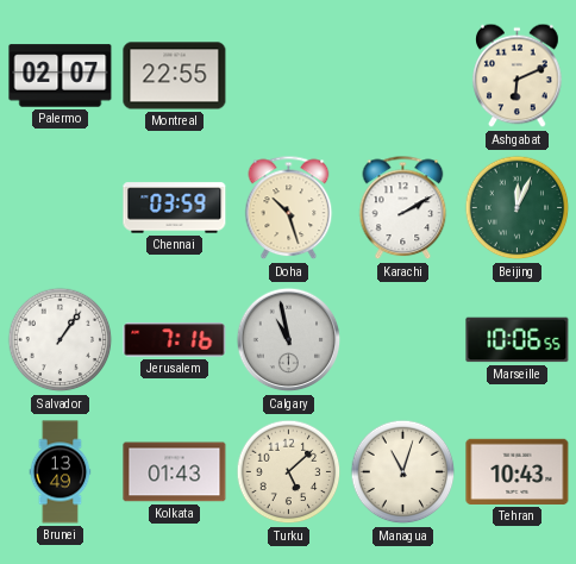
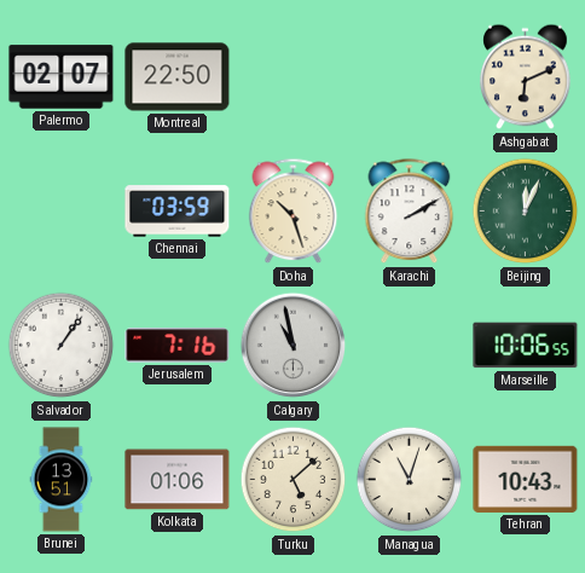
Montreal: 22:55 -> 22:50
Brunei: 13:49 -> 13:51
Kolkata: 01:43 -> 01:06
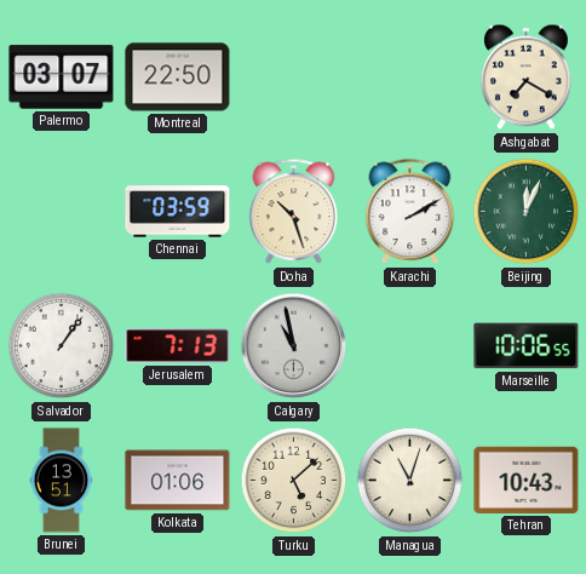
Palermo: 02:07 -> 03:07
Ashgabat: 6:11 -> 7:20
Jerusalem: 7:16 -> 7:13
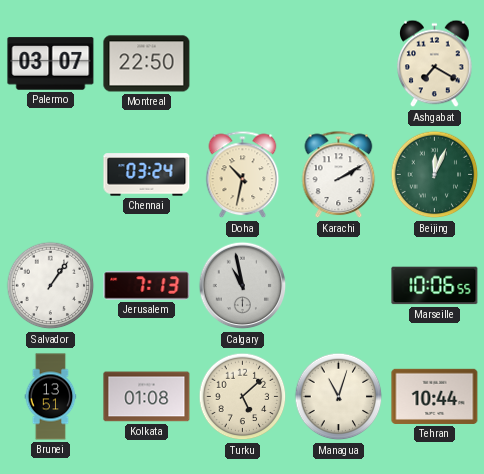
Chennai: 03:59 -> 03:24
Doha: 10:27 -> 10:32
Kolkata: 01:06 -> 01:08
Tehran: 10:43 -> 10:44
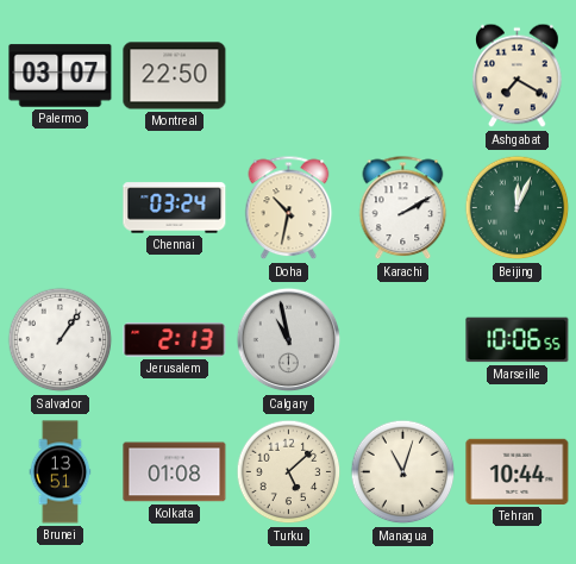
Jerusalem: 7:13 -> 2:13
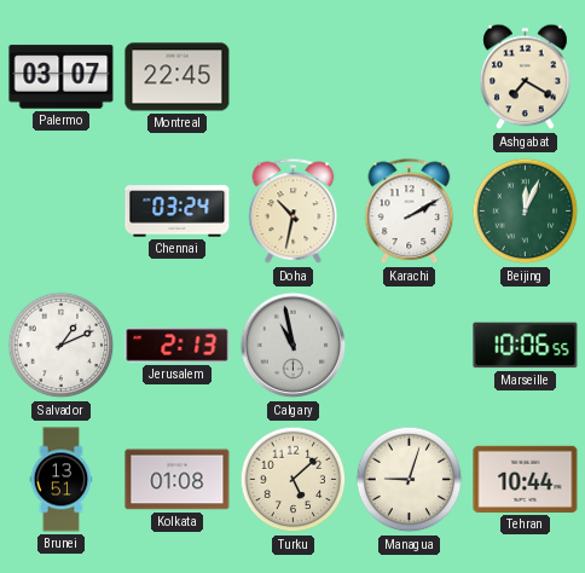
Montreal: 22:50 -> 22:45
Salvador: 1:06 -> 1:11
Managua: 11:03 -> 9:03
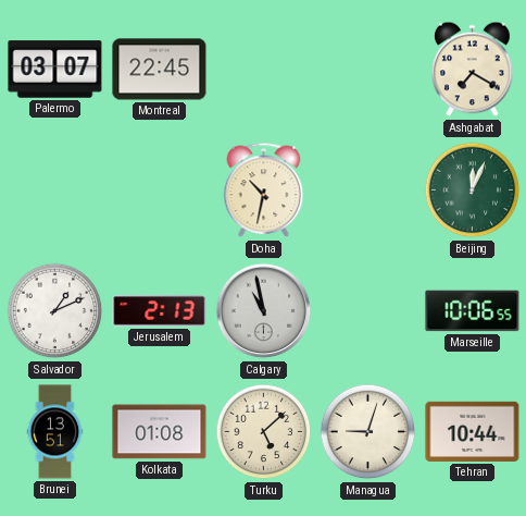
Chennai: 03:24 -> none
Karachi: 2:10 -> none
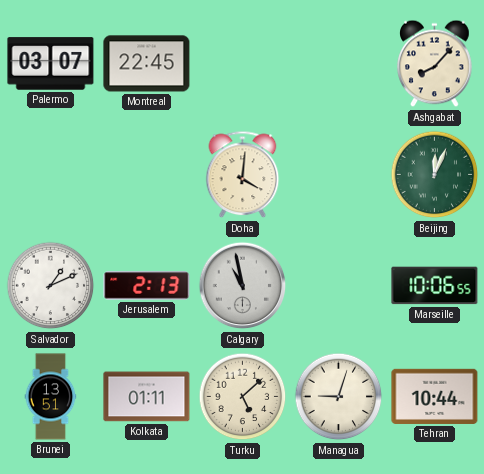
Ashgabat: 7:20 -> 8:07
Doha: 10:32 -> 4:01
Kolkata: 01:08 -> 01:11
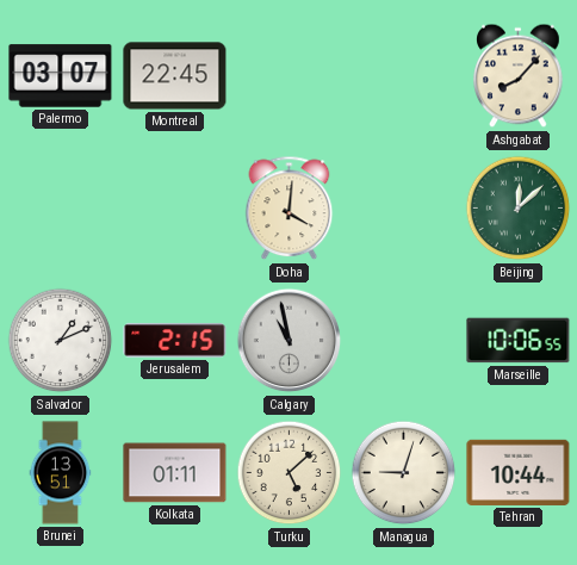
Beijing: 12:04 -> 12:08
Jerusalem: 2:13 -> 2:15
